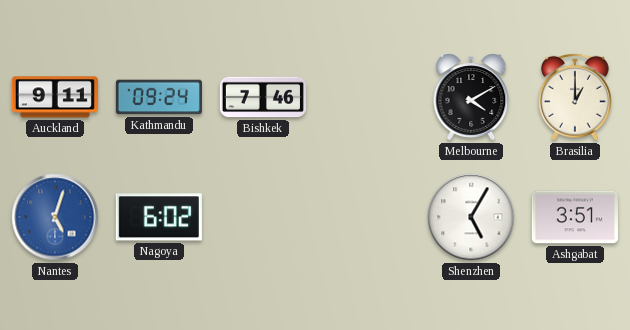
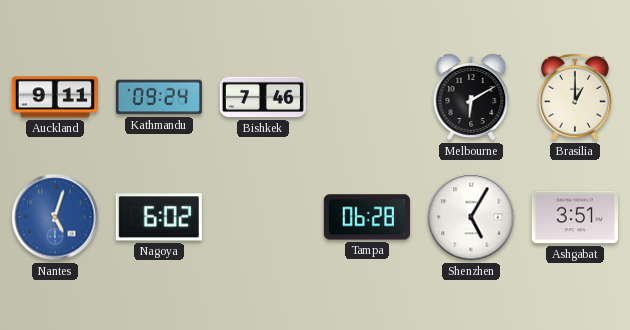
Melbourne: 4:10 -> 6:10
Tampa: none -> 06:28
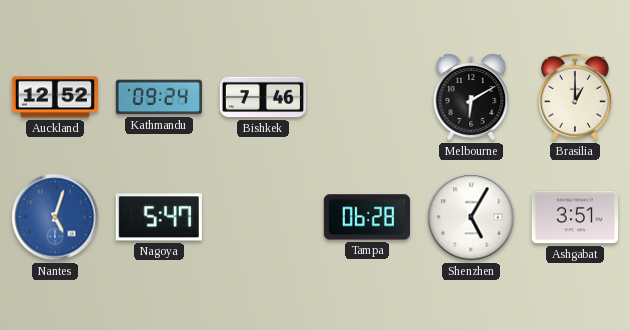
Auckland: 9:11 -> 12:52
Nagoya: 6:02 -> 5:47
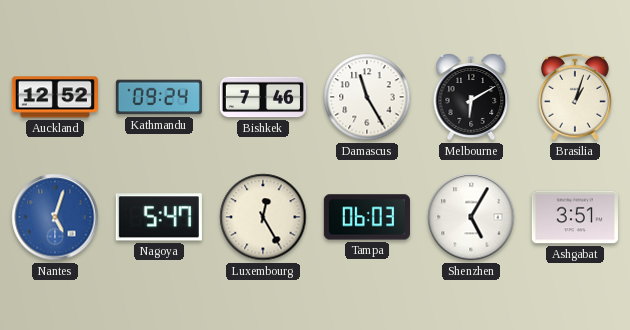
Damascus: none -> 11:25
Brasilia: 1:00 -> 1:03
Luxembourg: none -> 12:25
Tampa: 06:28 -> 06:03
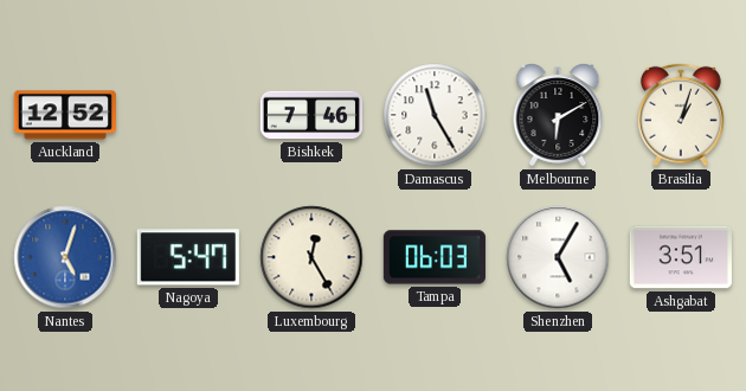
Kathmandu: 09:24 -> none
